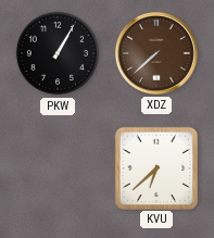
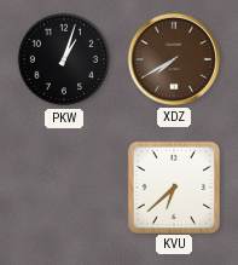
PKW: 1:05 -> 1:03
XDZ: 7:38 -> 7:40
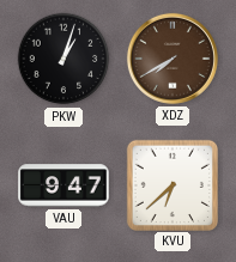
VAU: none -> 9:47
